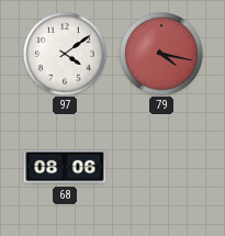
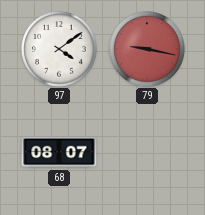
79: 4:17 -> 9:17
68: 08:06 -> 08:07
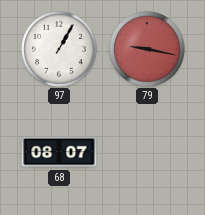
97: 4:09 -> 1:05
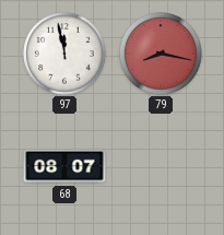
97: 1:05 -> 11:58
79: 9:17 -> 8:17
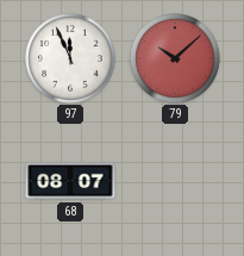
97: 11:58 -> 11:56
79: 8:17 -> 10:08
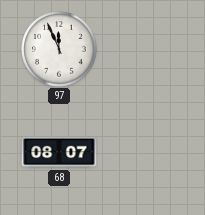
79: 10:08 -> none
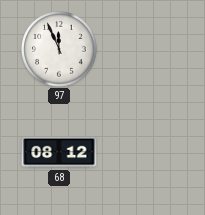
68: 08:07 -> 08:12
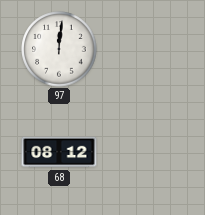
97: 11:56 -> 12:01
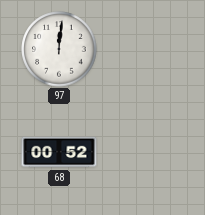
68: 08:12 -> 00:52
